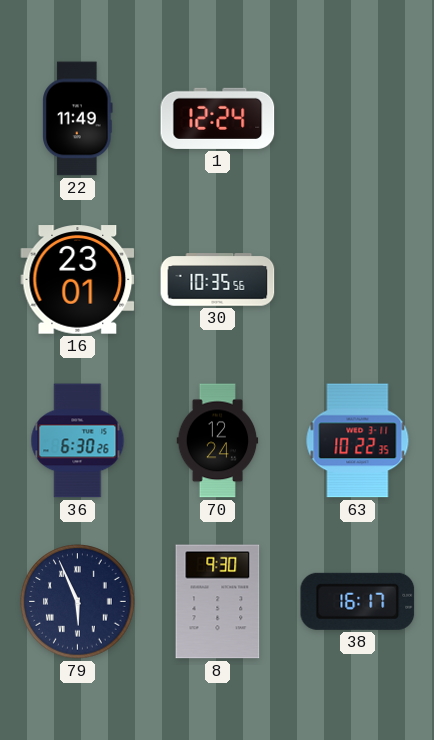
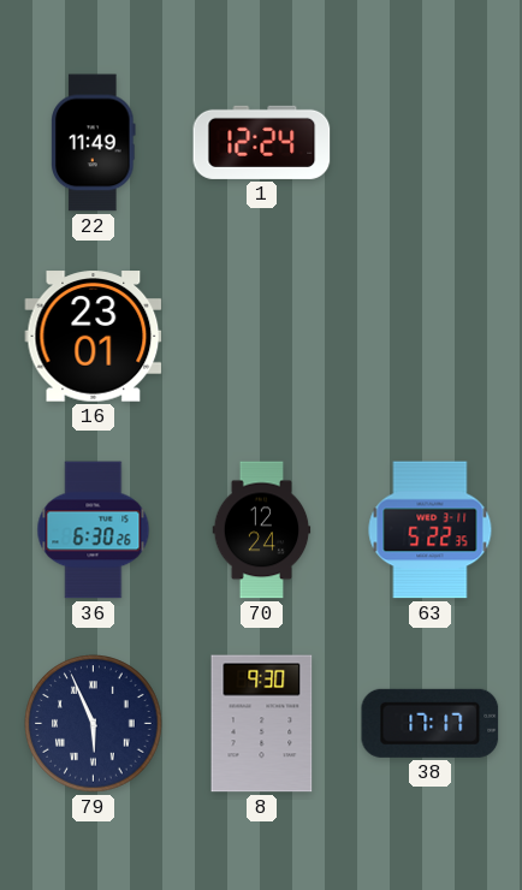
30: 10:35 -> none
63: 10:22 -> 5:22
38: 16:17 -> 17:17
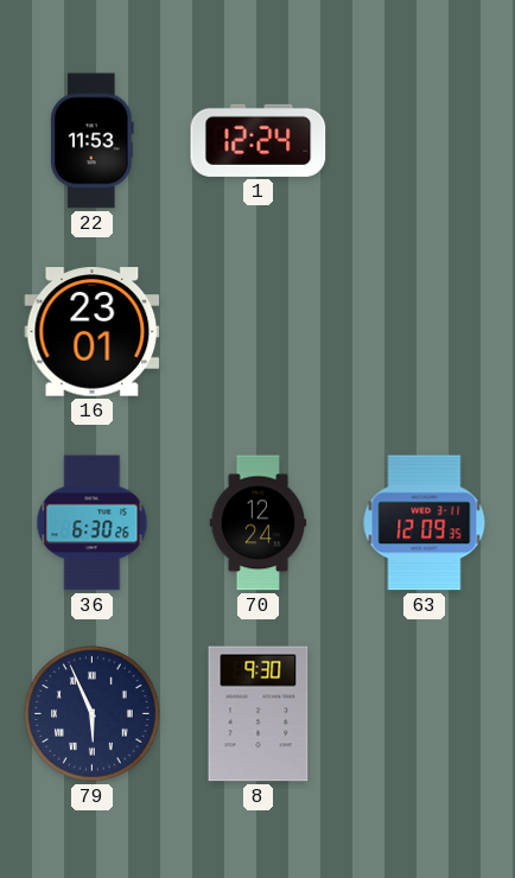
22: 11:49 -> 11:53
63: 5:22 -> 12:09
38: 17:17 -> none
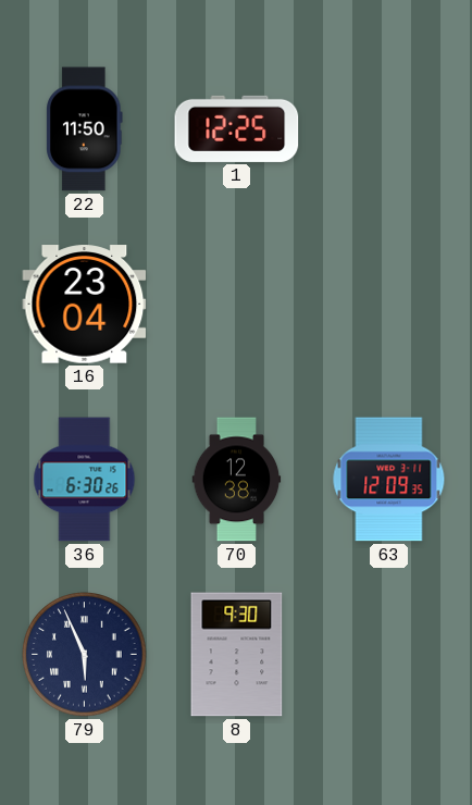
22: 11:53 -> 11:50
1: 12:24 -> 12:25
16: 23:01 -> 23:04
70: 12:24 -> 12:38
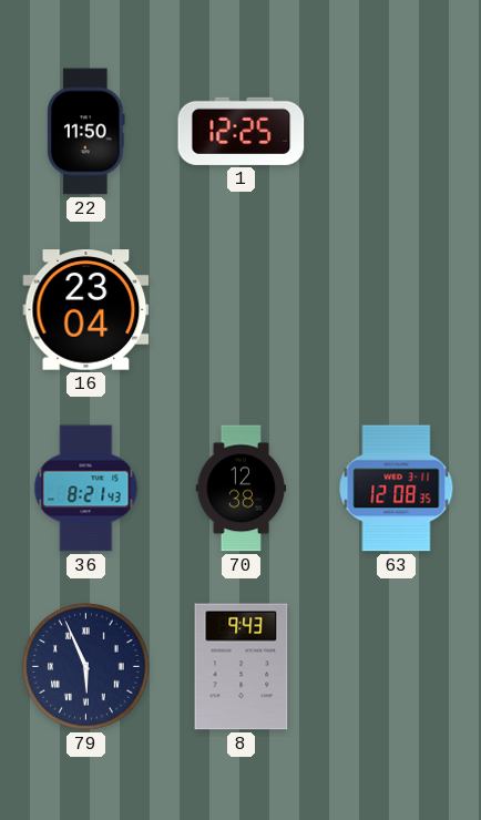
36: 6:30 -> 8:21
63: 12:09 -> 12:08
8: 9:30 -> 9:43
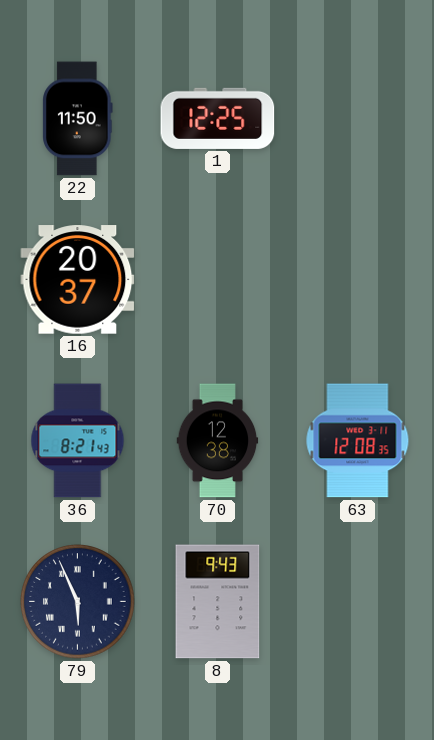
16: 23:04 -> 20:37
